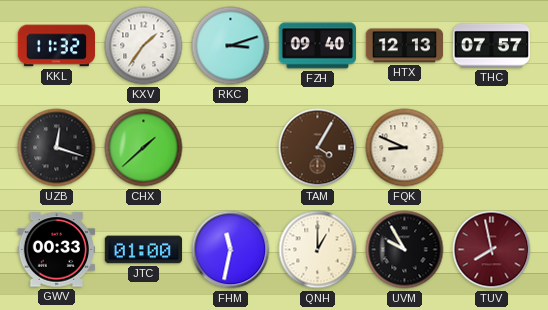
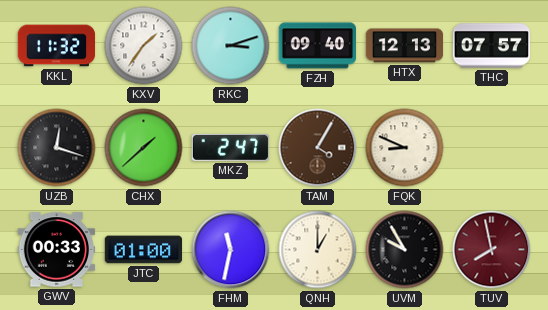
MKZ: none -> 2:47
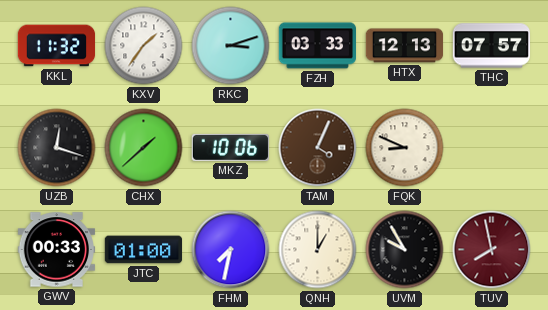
FZH: 09:40 -> 03:33
MKZ: 2:47 -> 10:06
TAM: 4:05 -> 4:04
FHM: 11:32 -> 7:32
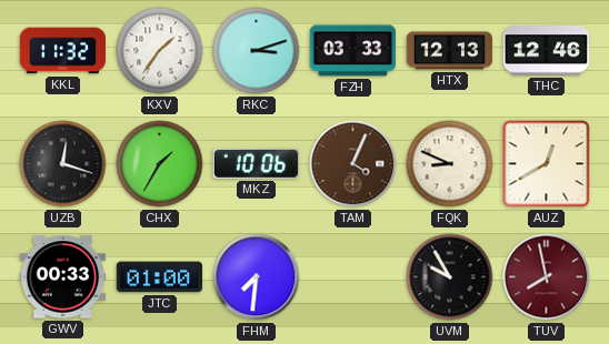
THC: 07:57 -> 12:46
CHX: 1:38 -> 1:35
AUZ: none -> 12:40
FHM: 7:32 -> 7:31
QNH: 1:00 -> none
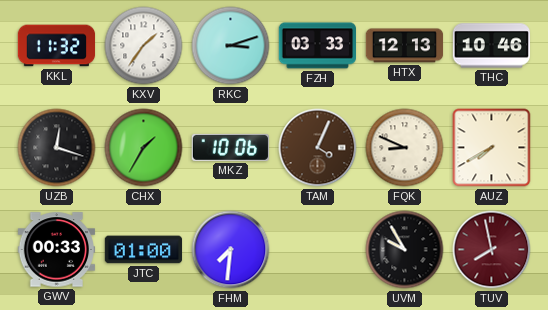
THC: 12:46 -> 10:46
AUZ: 12:40 -> 7:40
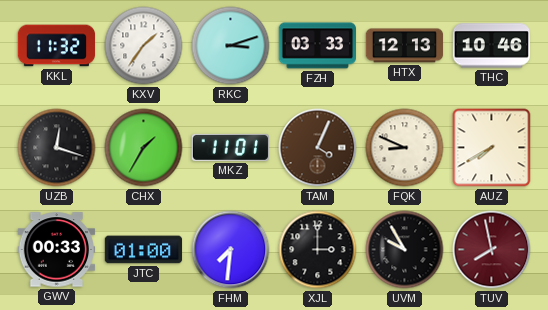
MKZ: 10:06 -> 11:01
XJL: none -> 3:00
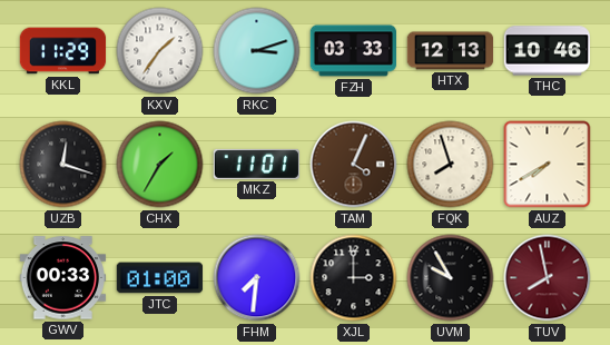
KKL: 11:32 -> 11:29
FQK: 8:49 -> 7:57
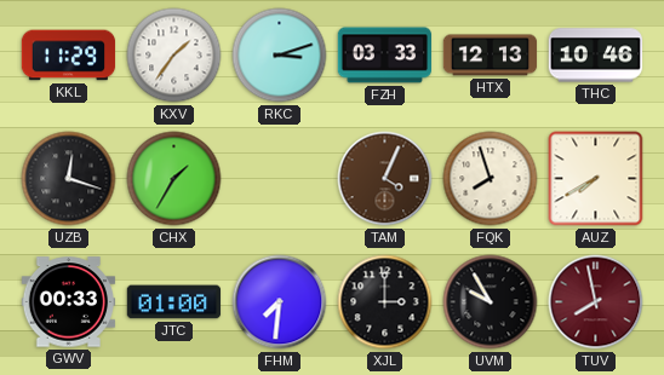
MKZ: 11:01 -> none
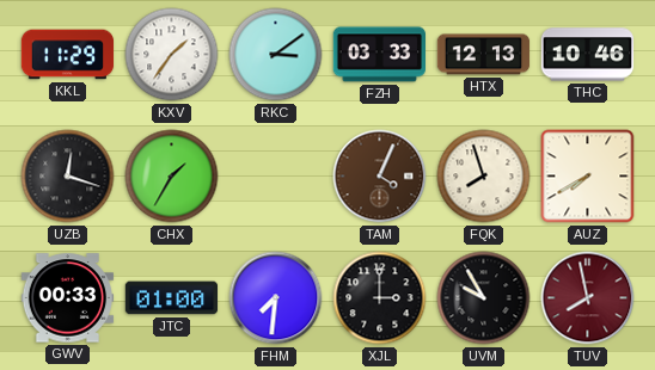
RKC: 3:12 -> 3:09
